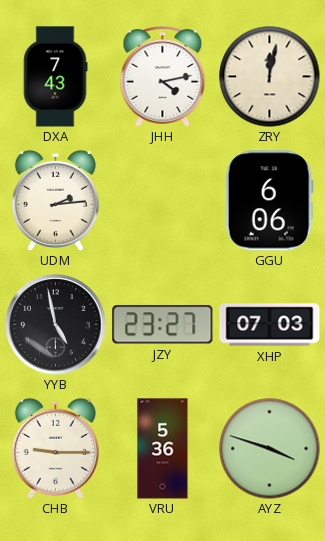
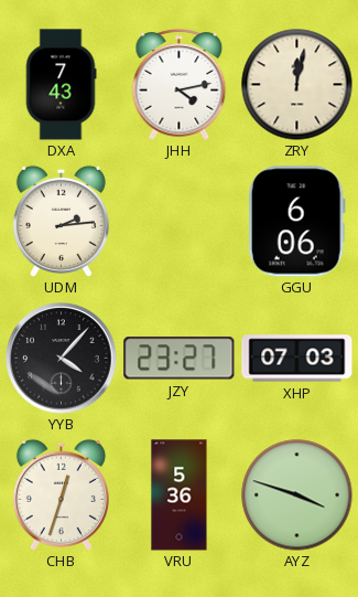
YYB: 4:58 -> 4:07
CHB: 9:15 -> 12:33
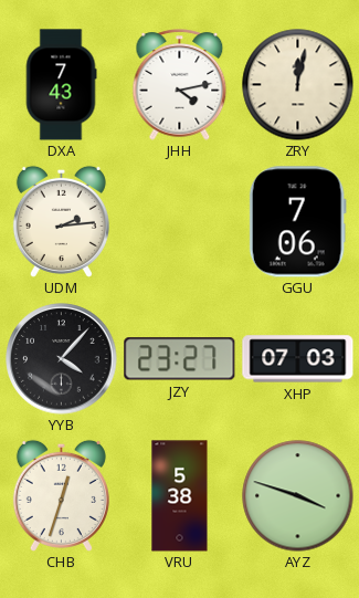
GGU: 6:06 -> 7:06
VRU: 5:36 -> 5:38
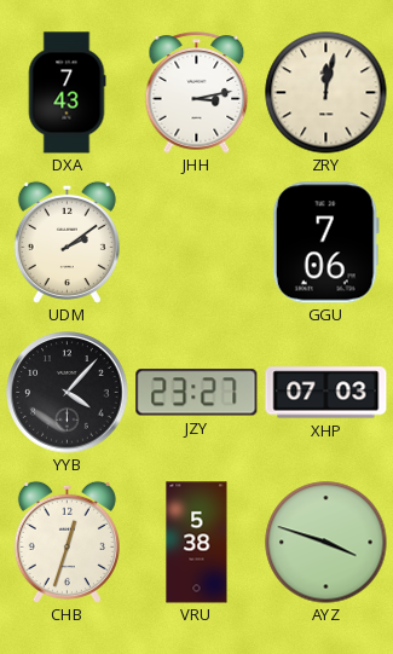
JHH: 4:13 -> 3:13
UDM: 2:14 -> 2:09
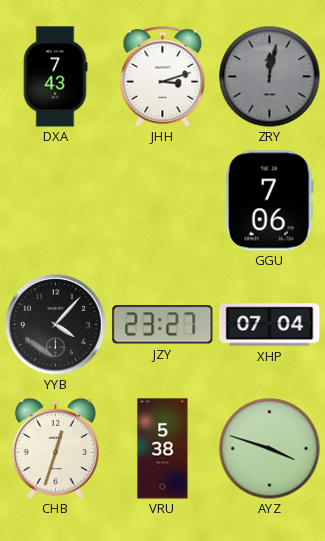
JHH: 3:13 -> 3:12
ZRY dial: cream -> grey
UDM: 2:09 -> none
XHP: 07:03 -> 07:04
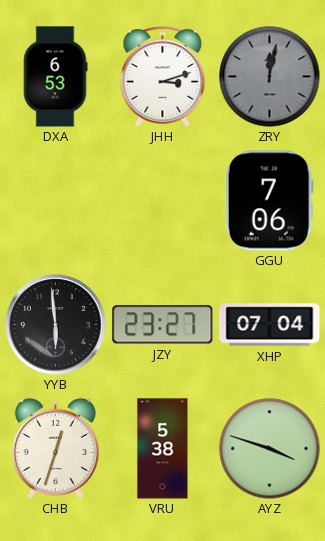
DXA: 7:43 -> 6:53
YYB: 4:07 -> 5:59
